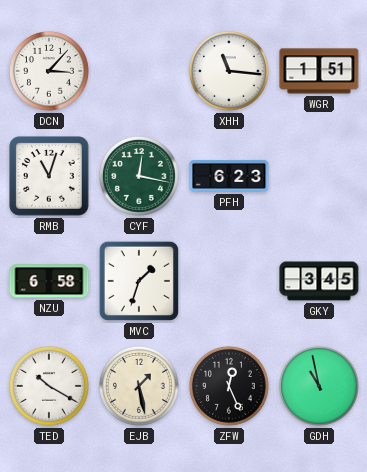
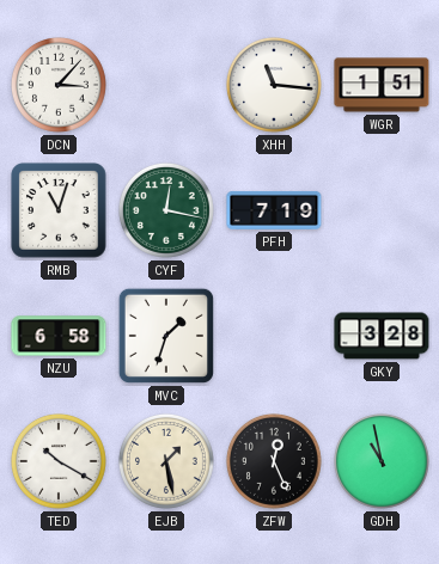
PFH: 6:23 -> 7:19
GKY: 3:45 -> 3:28
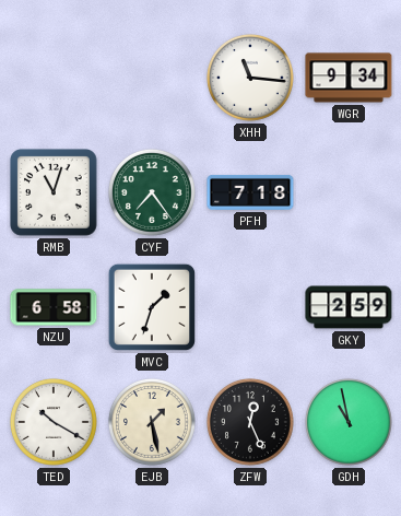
DCN: 3:07 -> none
WGR: 1:51 -> 9:34
CYF: 12:17 -> 7:24
PFH: 7:19 -> 7:18
GKY: 3:28 -> 2:59
